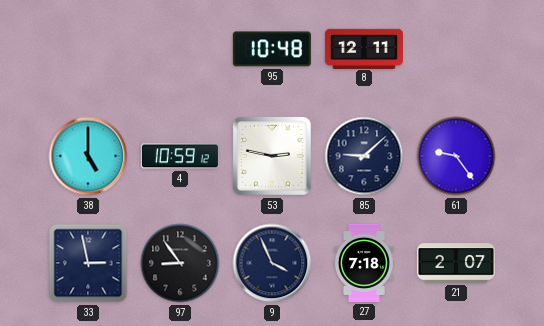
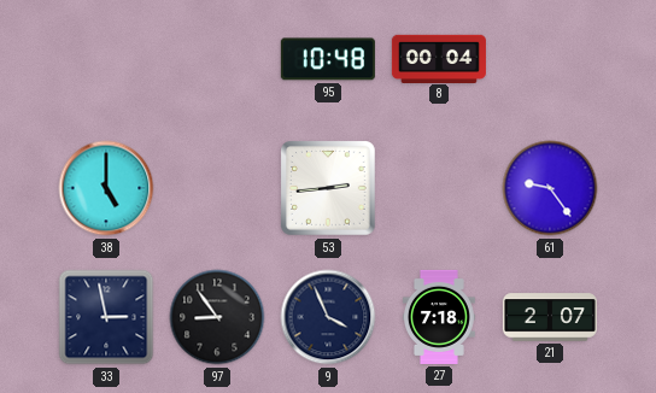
8: 12:11 -> 00:04
4: 10:59 -> none
53: 2:47 -> 2:44
85: 9:08 -> none
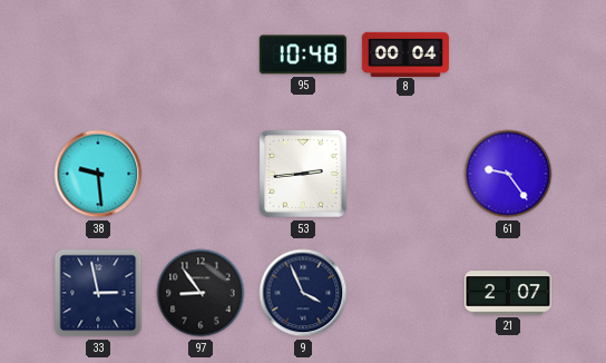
38: 5:00 -> 9:29
27: 7:18 -> none
